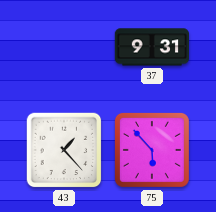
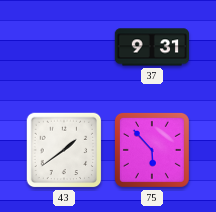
43: 1:23 -> 1:39
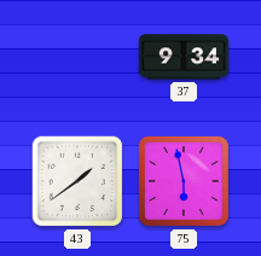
37: 9:31 -> 9:34
75: 5:53 -> 5:58
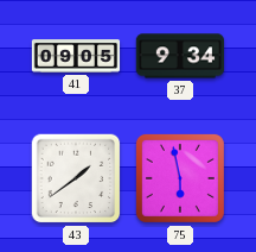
41: none -> 09:05
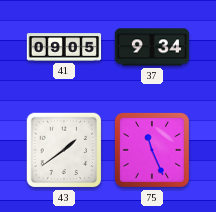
75: 5:58 -> 11:26
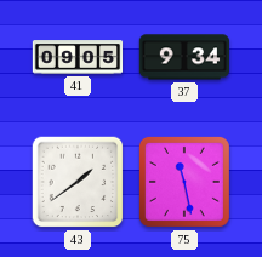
75: 11:26 -> 11:28
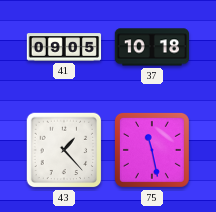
37: 9:34 -> 10:18
43: 1:39 -> 1:23
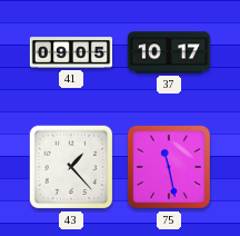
37: 10:18 -> 10:17
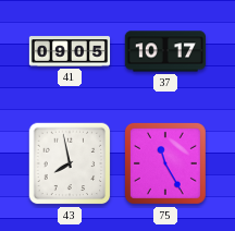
43: 1:23 -> 7:58
75: 11:28 -> 11:25
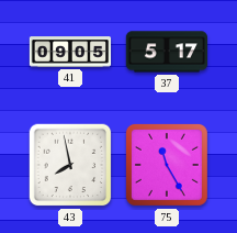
37: 10:17 -> 5:17
